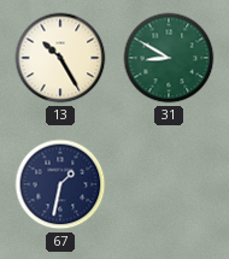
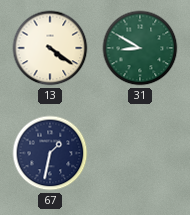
13: 10:25 -> 4:21
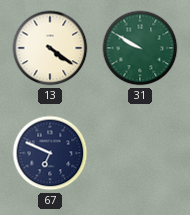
31: 8:50 -> 9:50
67: 1:32 -> 6:49
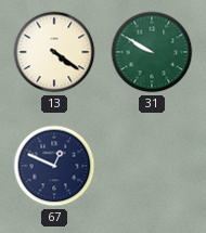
67: 6:49 -> 12:49
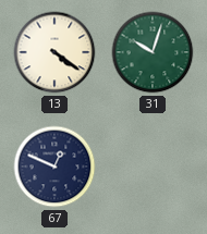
31: 9:50 -> 10:03
